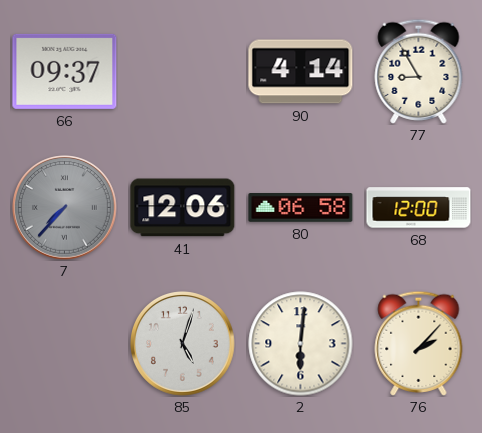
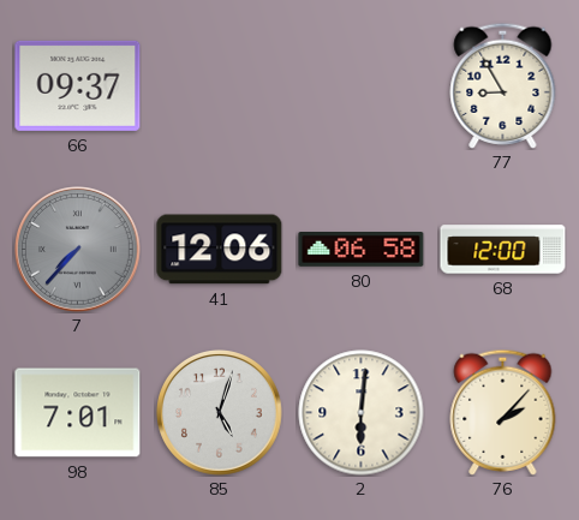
90: 4:14 -> none
98: none -> 7:01
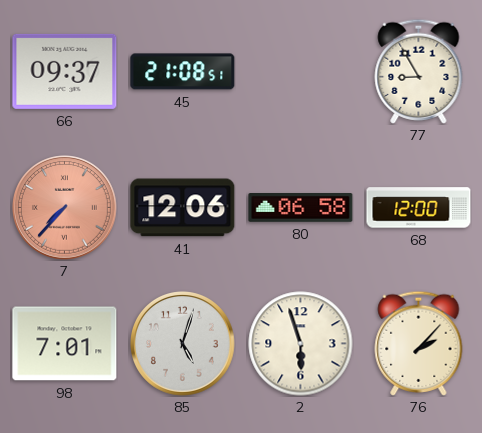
45: none -> 21:08
7 dial: grey -> salmon
2: 6:01 -> 5:57
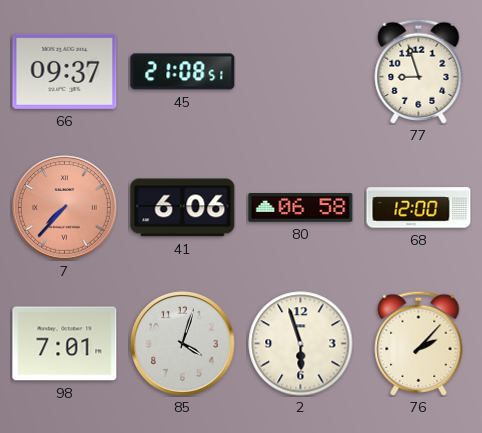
77: 8:55 -> 8:57
41: 12:06 -> 6:06
85: 5:03 -> 4:03
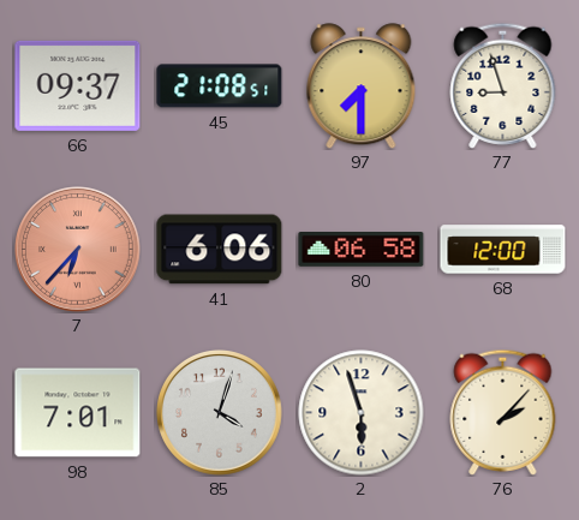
97: none -> 7:30
7: 7:37 -> 6:37
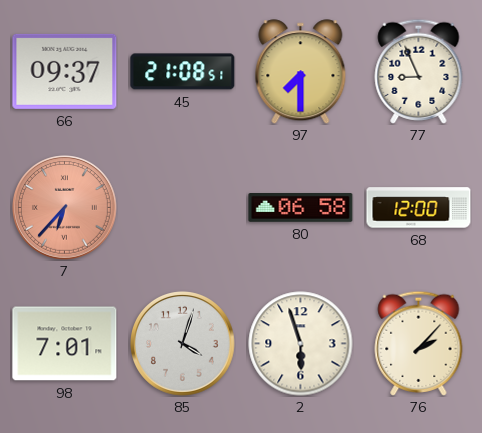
77: 8:57 -> 8:56
41: 6:06 -> none
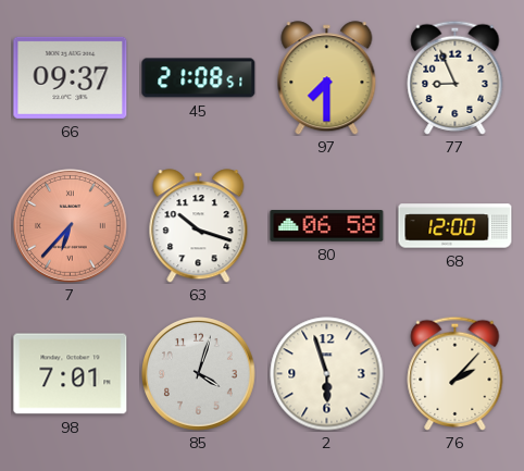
63: none -> 10:18
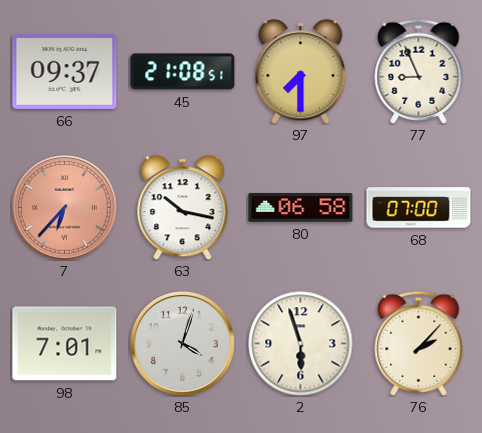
63: 10:18 -> 10:17
68: 12:00 -> 07:00
